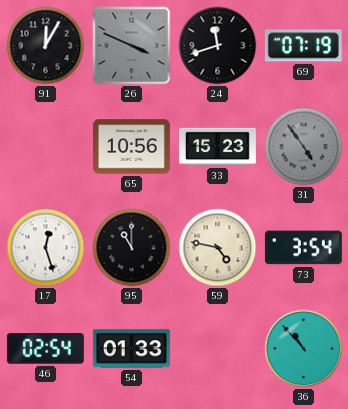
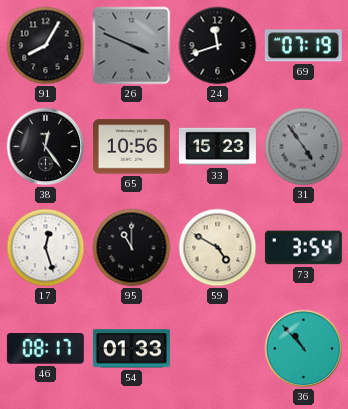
91: 12:05 -> 8:05
38: none -> 12:24
59: 4:47 -> 4:50
46: 02:54 -> 08:17
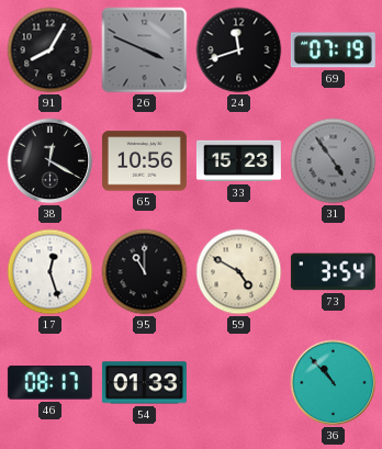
38: 12:24 -> 12:20
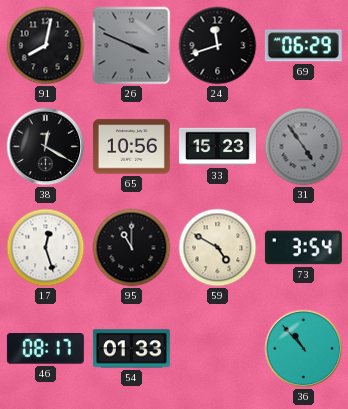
91: 8:05 -> 8:02
69: 07:19 -> 06:29
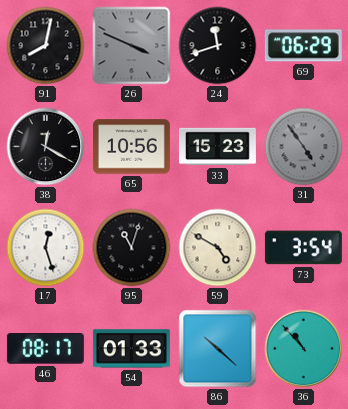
95: 11:00 -> 11:03
86: none -> 10:22
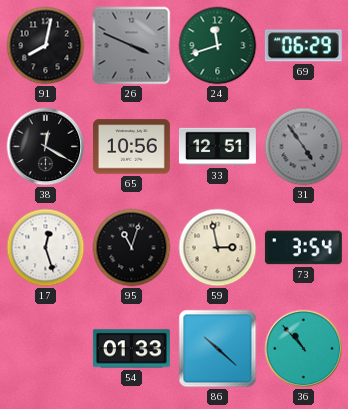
24 dial: black -> green
33: 15:23 -> 12:51
59: 4:50 -> 2:58
46: 08:17 -> none
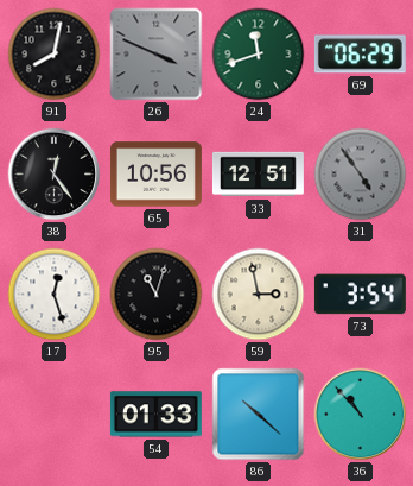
38: 12:20 -> 12:24
